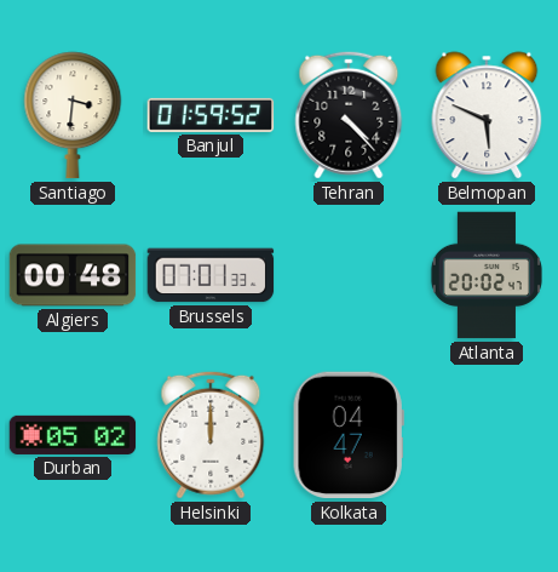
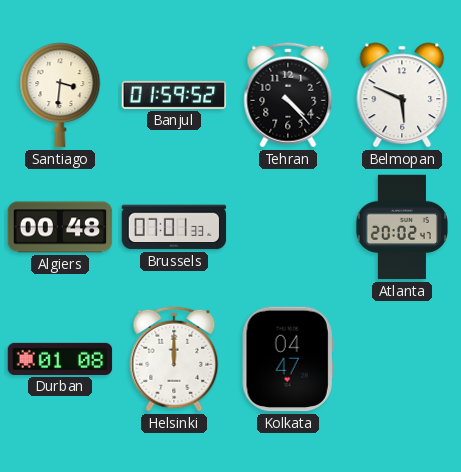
Durban: 05:02 -> 01:08
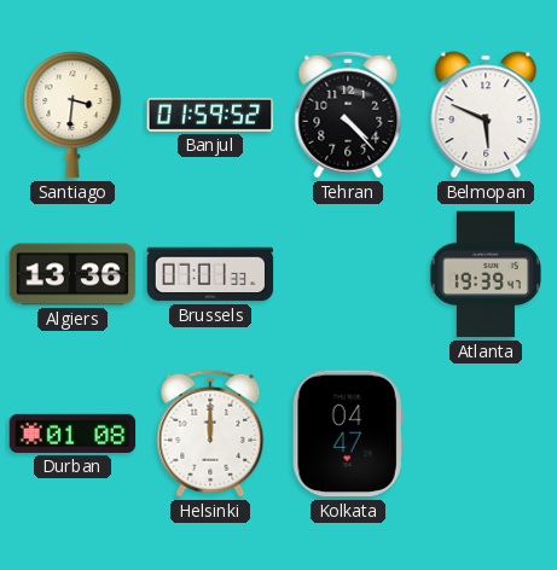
Algiers: 00:48 -> 13:36
Atlanta: 20:02 -> 19:39
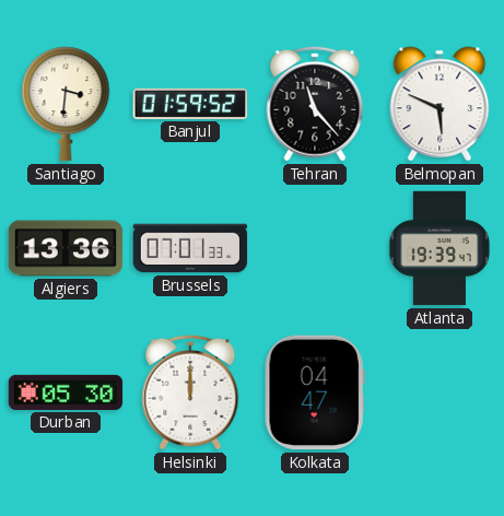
Tehran: 4:23 -> 11:23
Durban: 01:08 -> 05:30
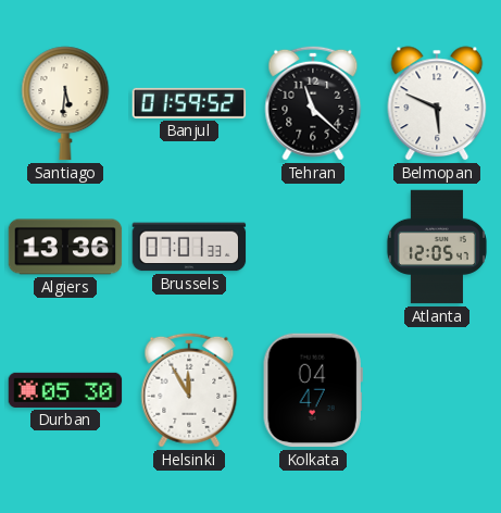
Santiago: 3:31 -> 5:31
Tehran: 11:23 -> 11:22
Atlanta: 19:39 -> 12:05
Helsinki: 12:00 -> 11:55
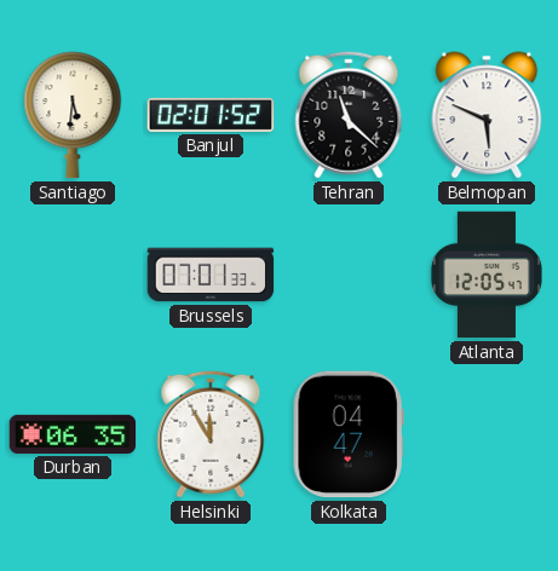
Banjul: 01:59 -> 02:01
Algiers: 13:36 -> none
Durban: 05:30 -> 06:35
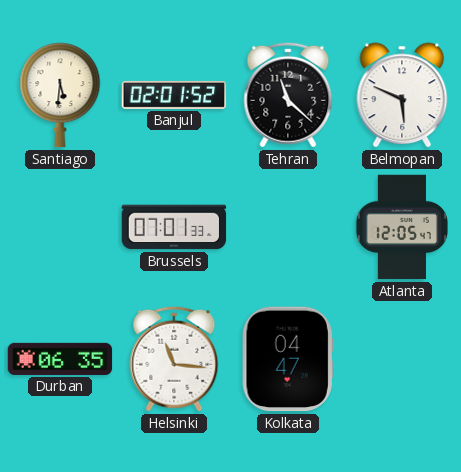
Helsinki: 11:55 -> 11:16
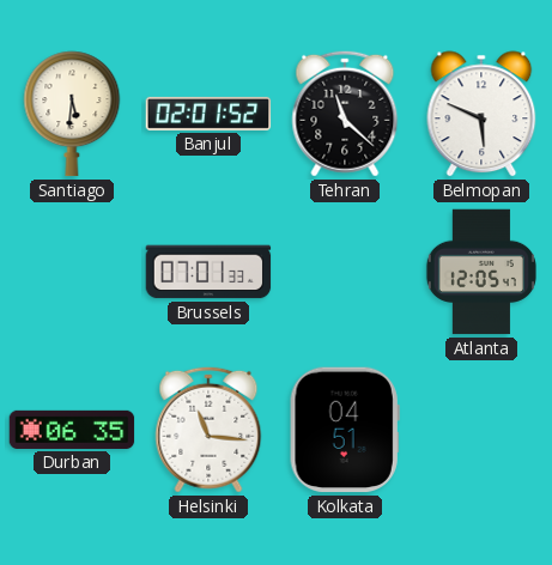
Kolkata: 04:47 -> 04:51
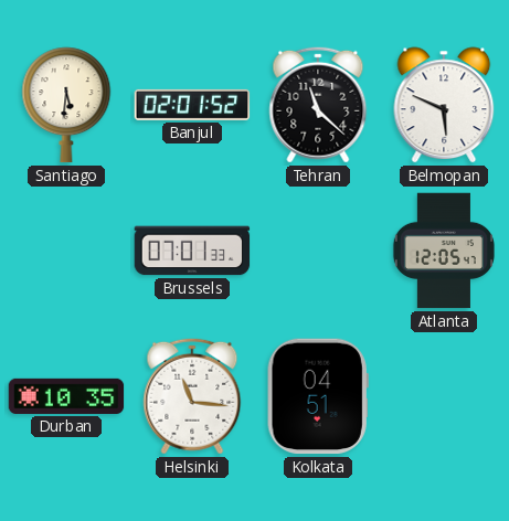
Durban: 06:35 -> 10:35
